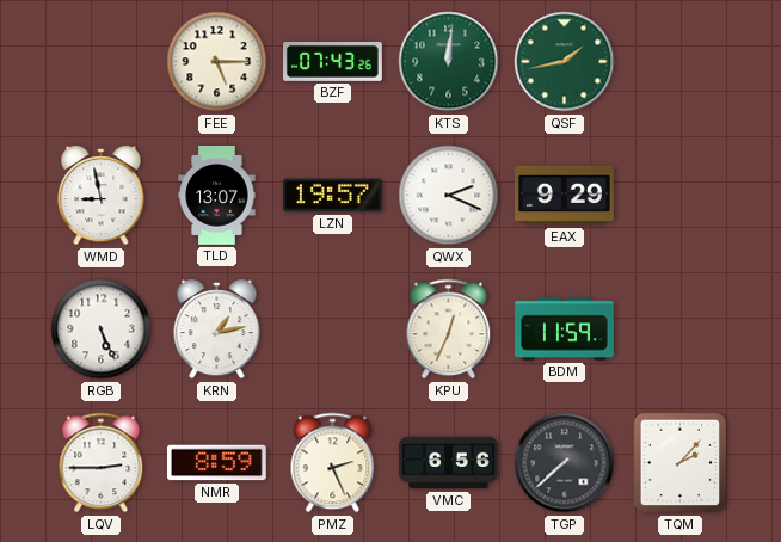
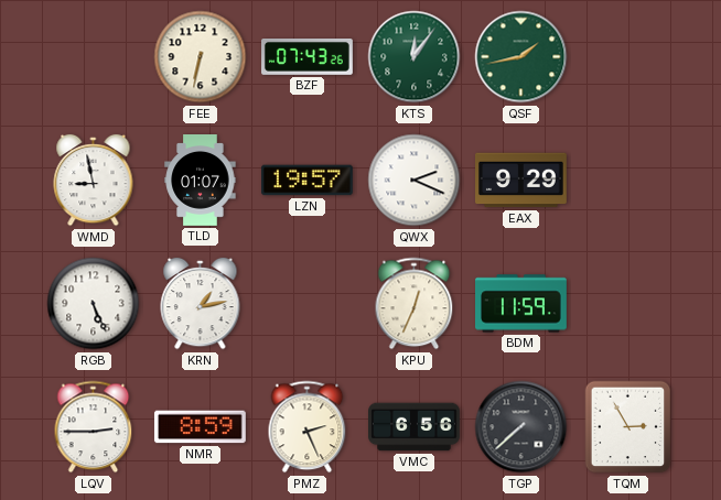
FEE: 5:15 -> 6:32
KTS: 12:01 -> 12:06
TLD: 13:07 -> 01:07
TQM: 2:07 -> 2:55
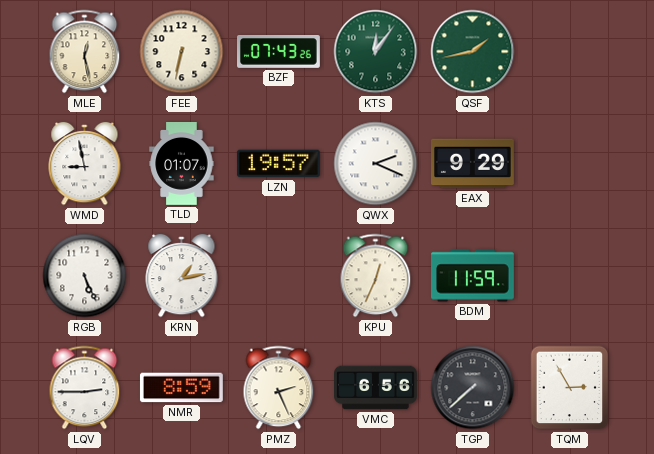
MLE: none -> 12:28
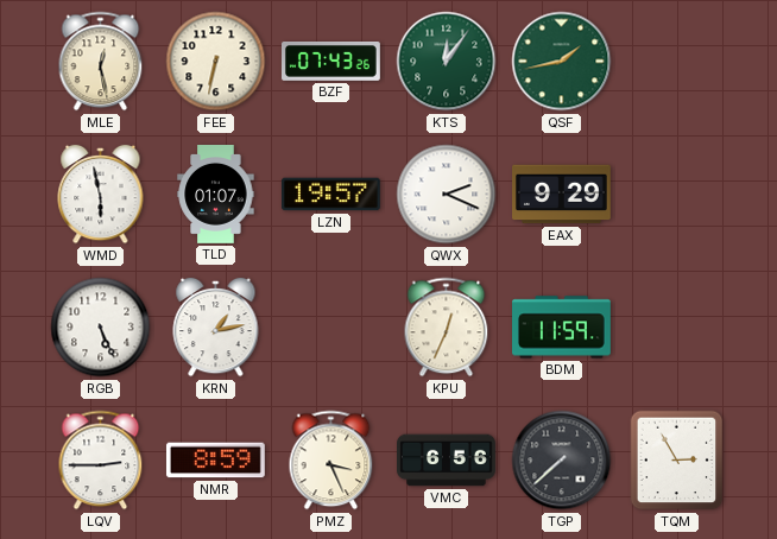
WMD: 8:58 -> 5:58
PMZ: 2:26 -> 3:26
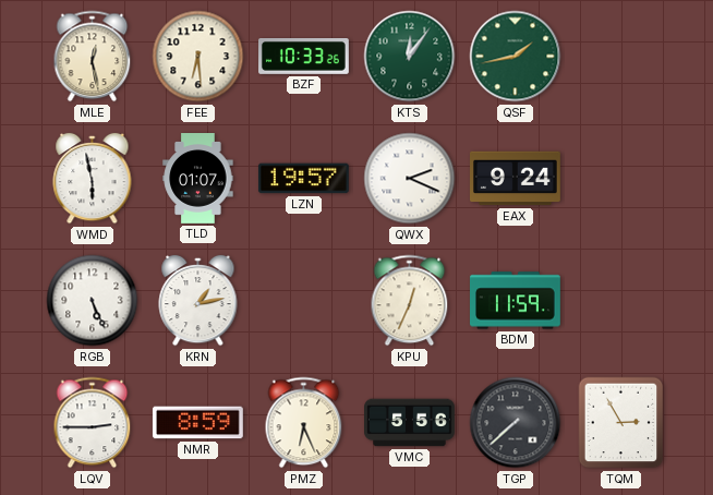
FEE: 6:32 -> 6:29
BZF: 07:43 -> 10:33
EAX: 9:29 -> 9:24
PMZ: 3:26 -> 6:26
VMC: 6:56 -> 5:56
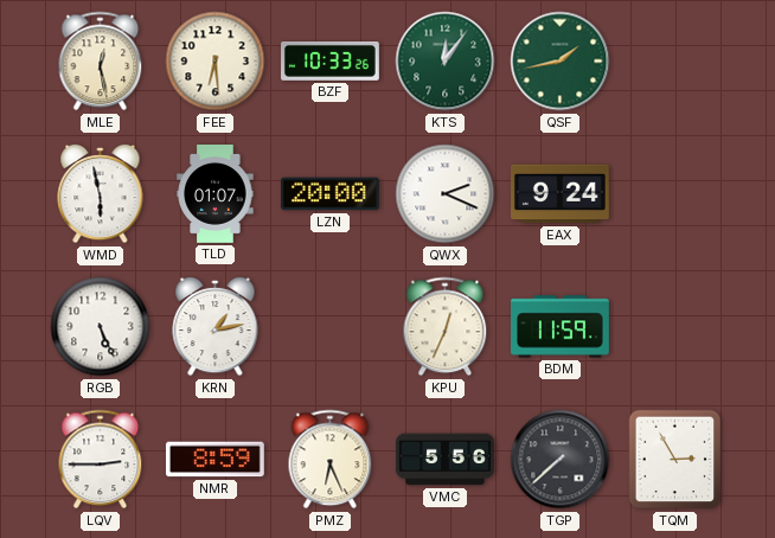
LZN: 19:57 -> 20:00
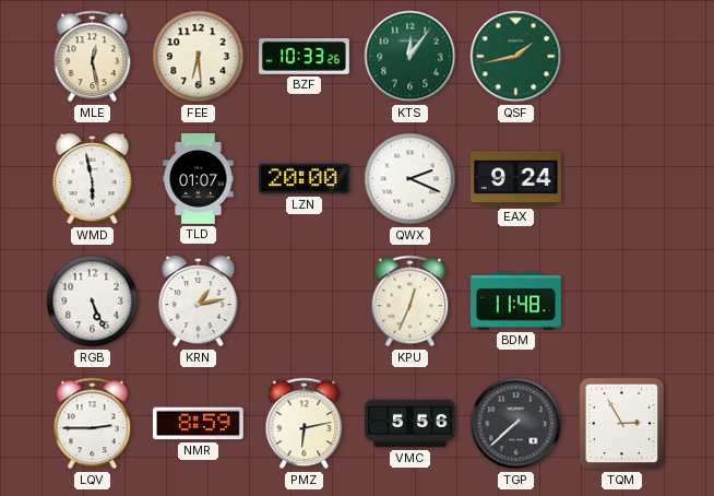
BDM: 11:59 -> 11:48
PMZ: 6:26 -> 6:13
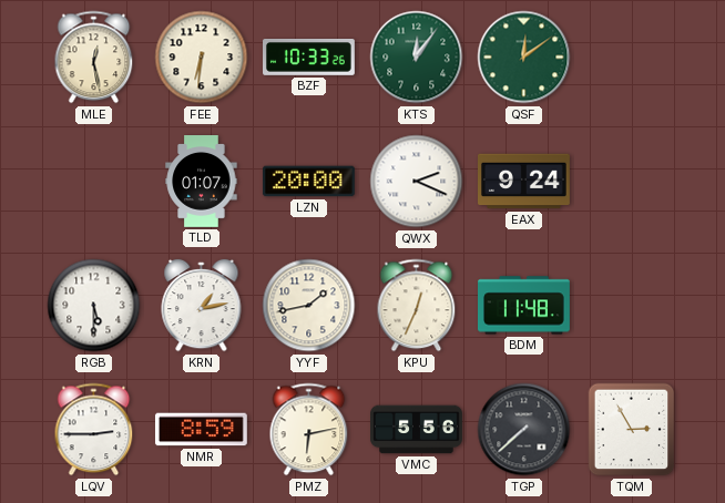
FEE: 6:29 -> 6:31
QSF: 1:43 -> 12:09
WMD: 5:58 -> none
RGB: 5:26 -> 5:30
YYF: none -> 1:43
